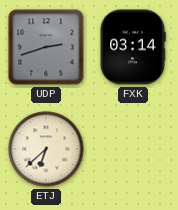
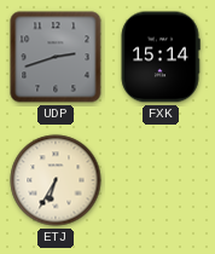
FXK: 03:14 -> 15:14
ETJ: 6:38 -> 6:35
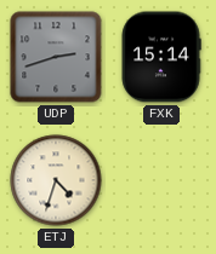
ETJ: 6:35 -> 4:33
